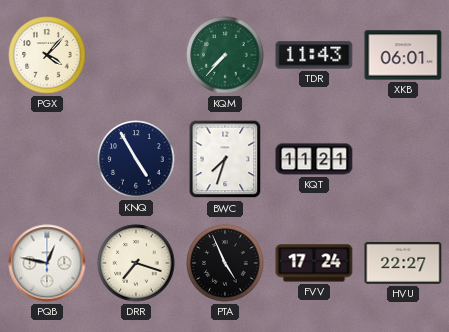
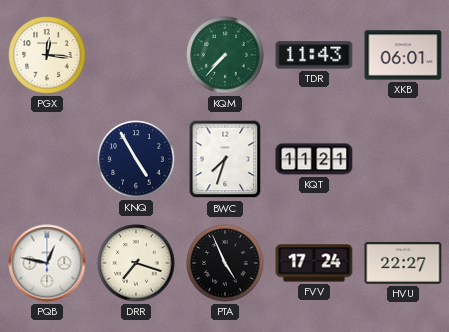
PGX: 4:07 -> 12:16
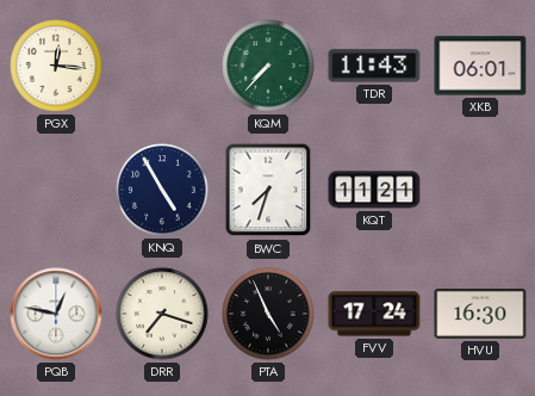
HVU: 22:27 -> 16:30
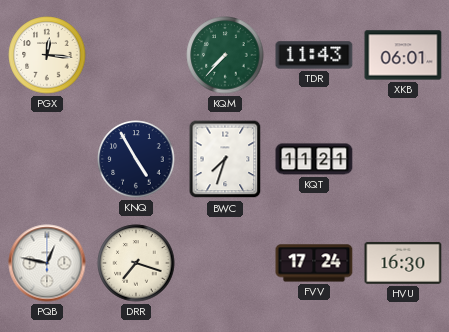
PTA: 4:56 -> none
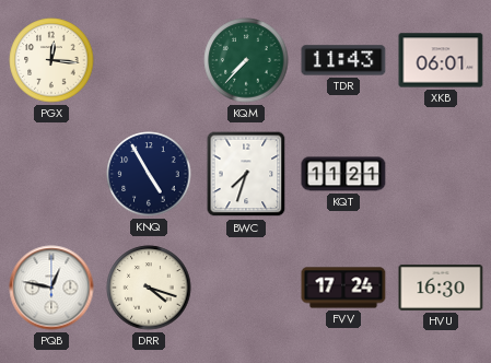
DRR: 7:18 -> 4:18
